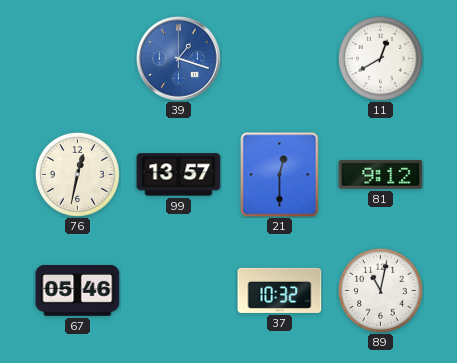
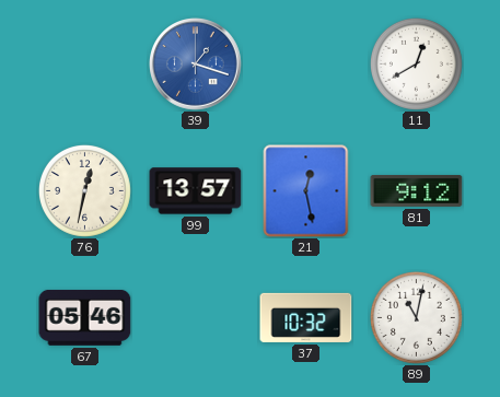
21: 12:30 -> 12:28
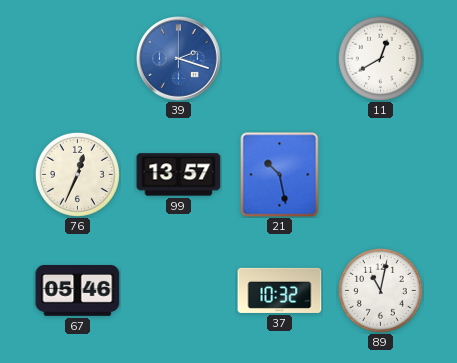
39: 1:18 -> 2:18
76: 12:32 -> 12:34
21: 12:28 -> 10:28
81: 9:12 -> none
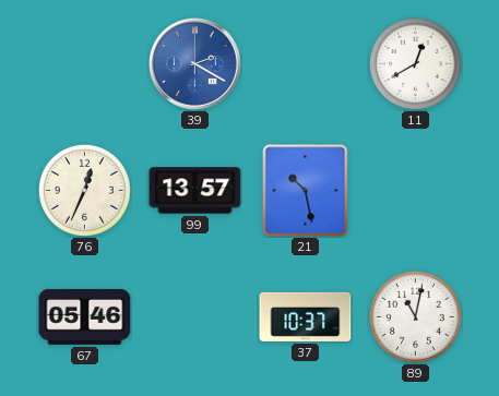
39: 2:18 -> 2:20
37: 10:32 -> 10:37
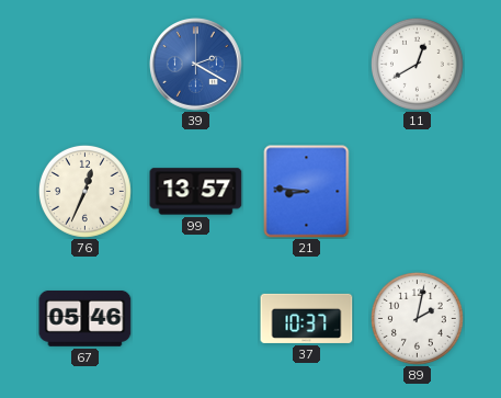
21: 10:28 -> 8:46
89: 11:02 -> 2:02
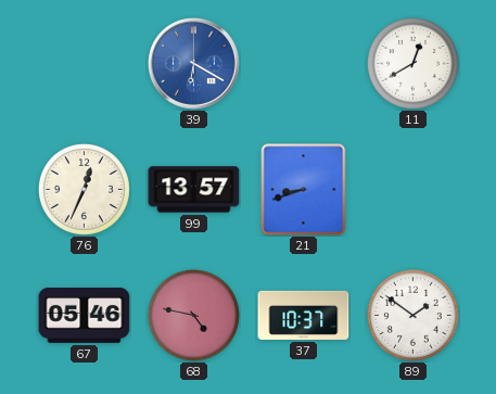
39: 2:20 -> 6:20
21: 8:46 -> 8:42
68: none -> 4:47
89: 2:02 -> 1:51
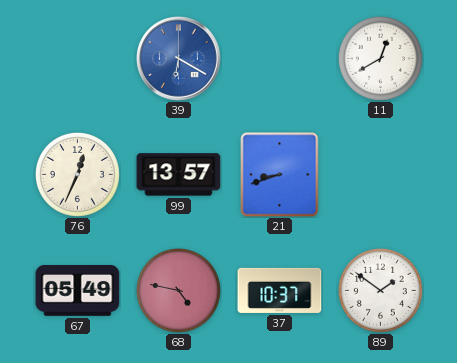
67: 05:46 -> 05:49
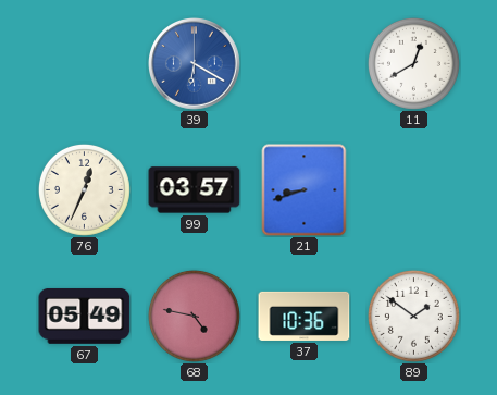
99: 13:57 -> 03:57
37: 10:37 -> 10:36
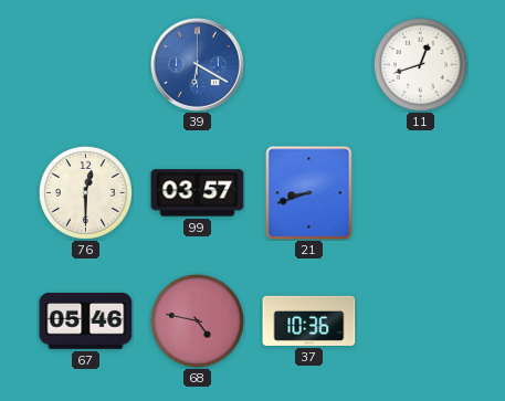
11: 12:40 -> 12:42
76: 12:34 -> 12:30
67: 05:49 -> 05:46
89: 1:51 -> none
